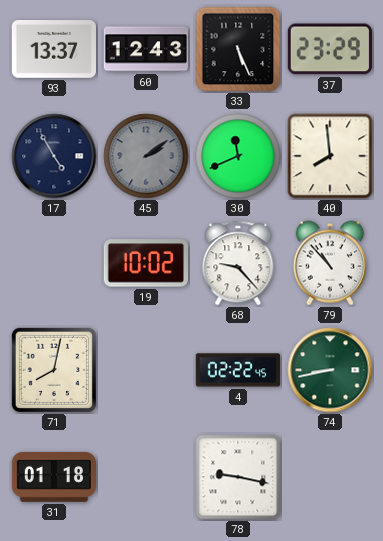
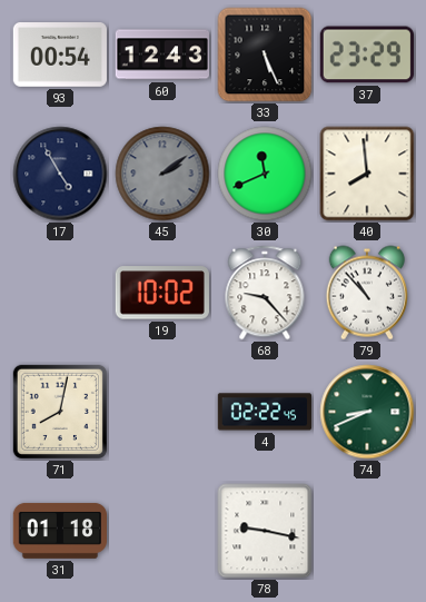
93: 13:37 -> 00:54
74: 8:43 -> 8:41
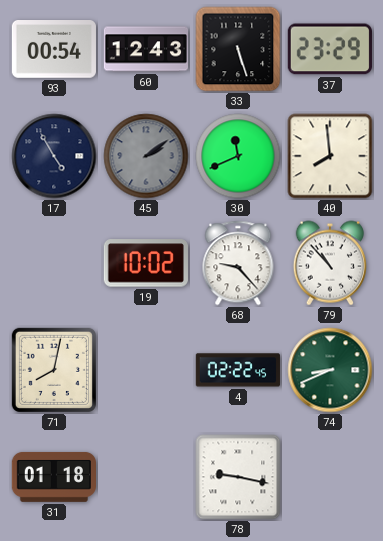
33: 5:26 -> 5:27
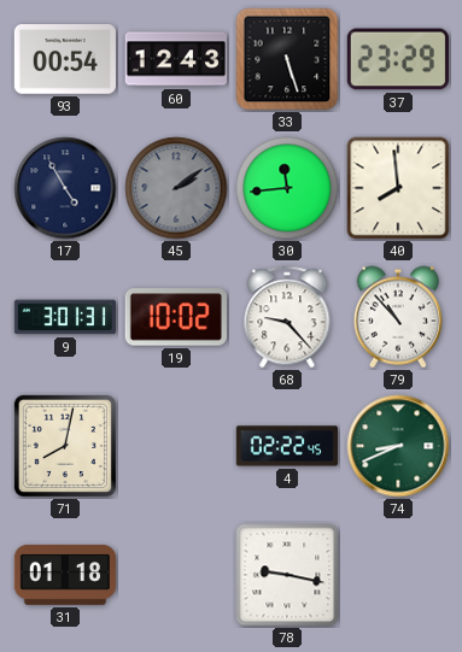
30: 11:41 -> 11:44
9: none -> 3:01
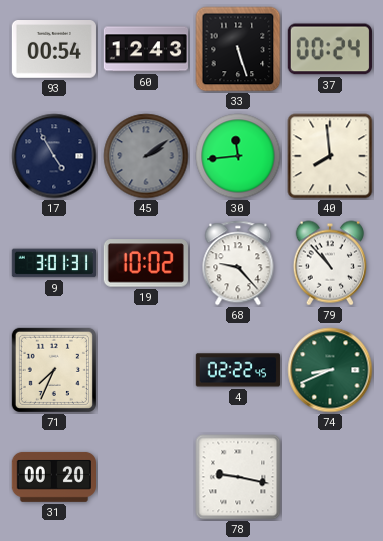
37: 23:29 -> 00:24
71: 8:02 -> 7:34
31: 01:18 -> 00:20
